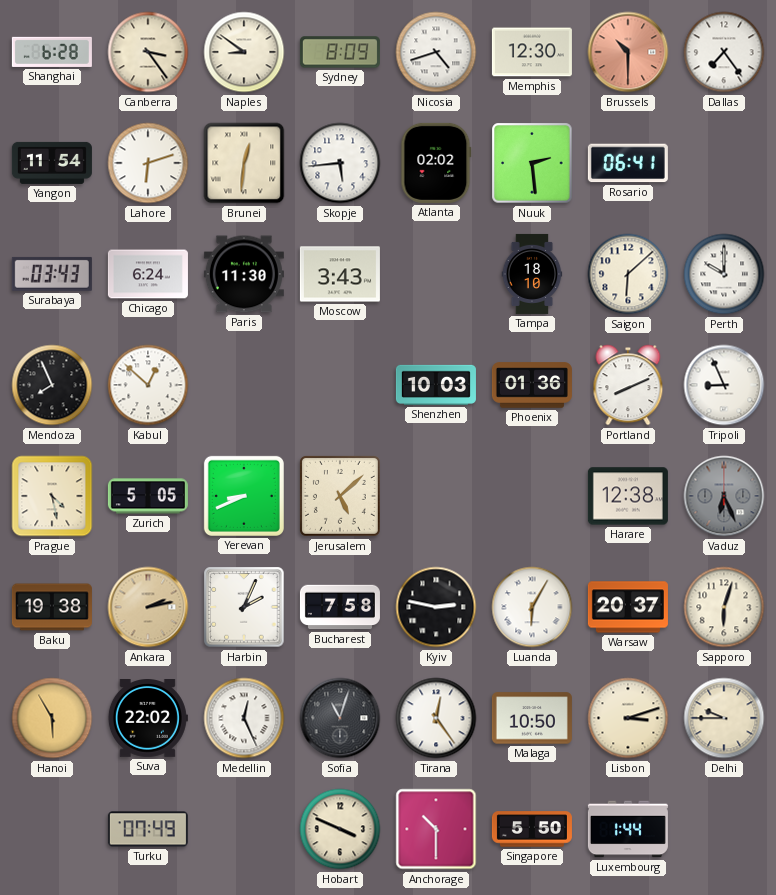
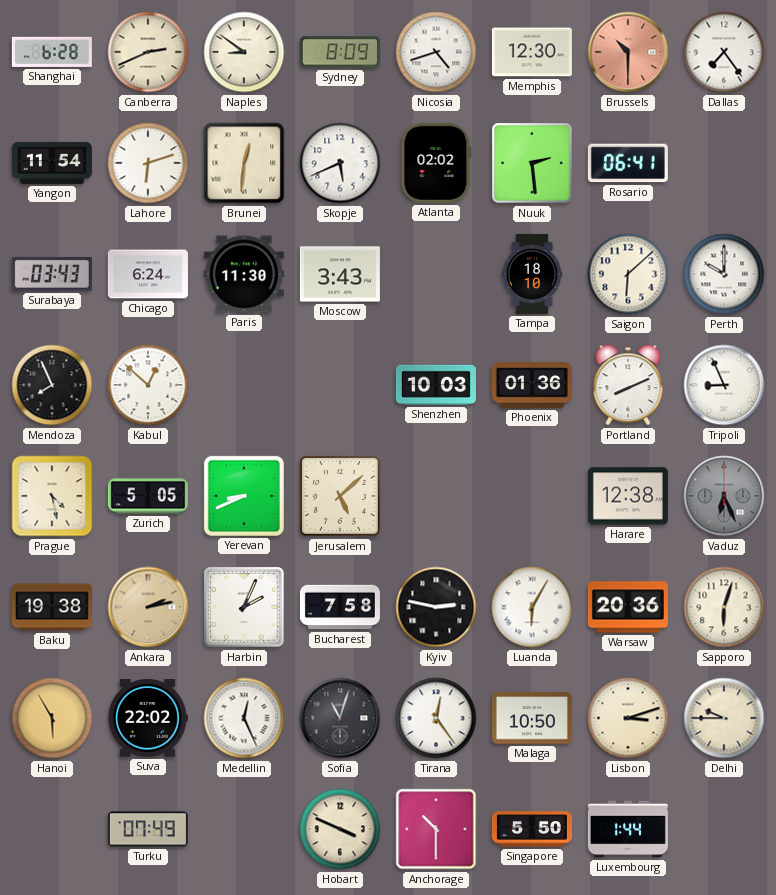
Canberra: 3:24 -> 2:41
Skopje: 5:44 -> 5:41
Warsaw: 20:37 -> 20:36
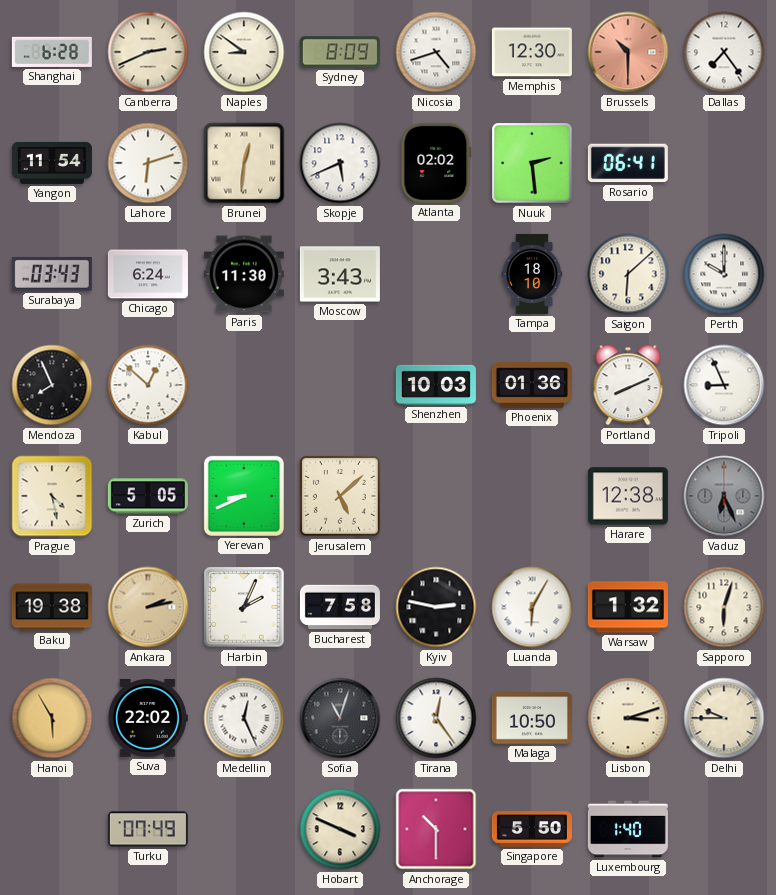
Warsaw: 20:36 -> 1:32
Luxembourg: 1:44 -> 1:40
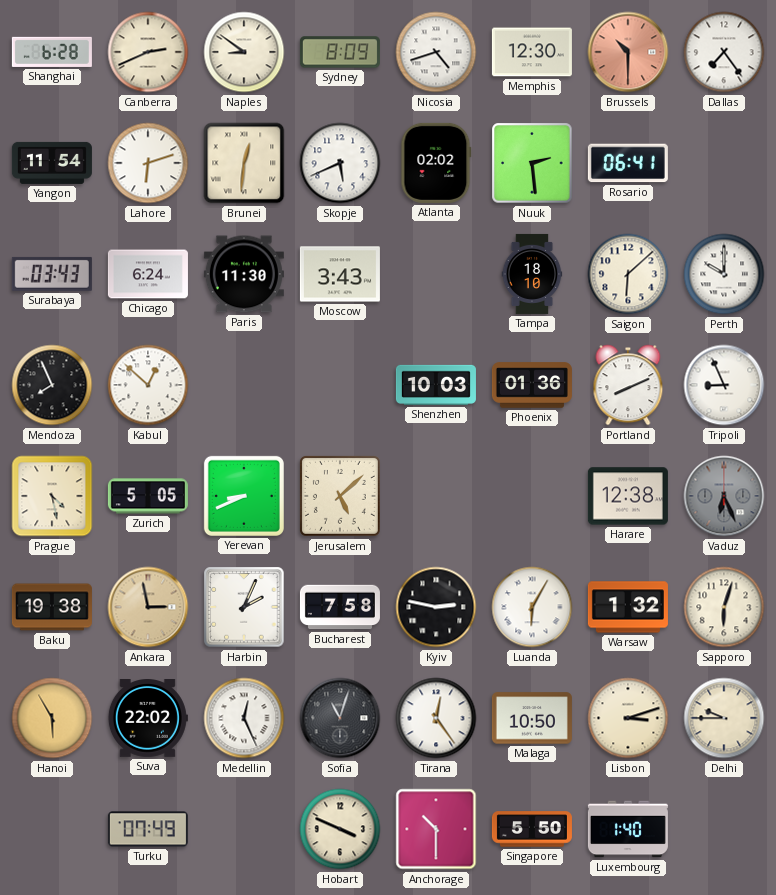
Ankara: 2:13 -> 2:58
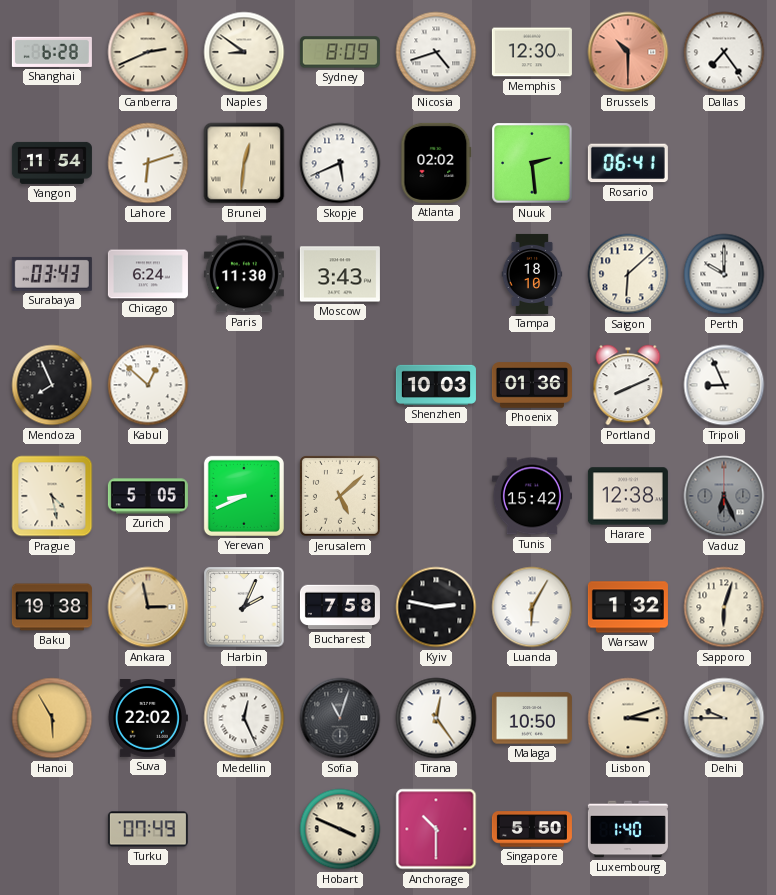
Tunis: none -> 15:42
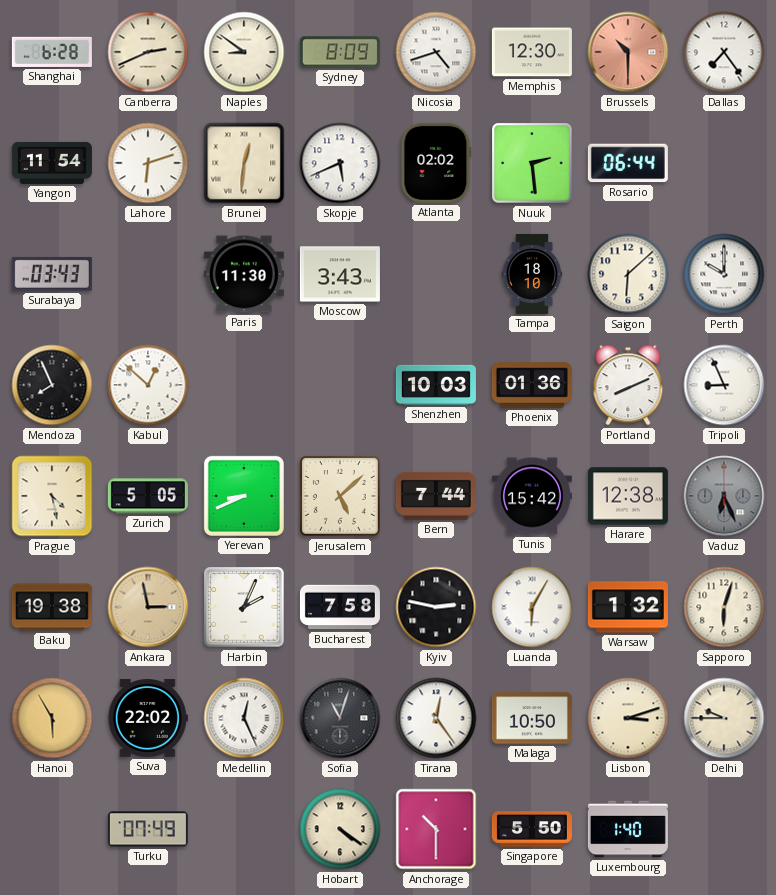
Rosario: 06:41 -> 06:44
Chicago: 6:24 -> none
Bern: none -> 7:44
Hobart: 3:49 -> 4:21
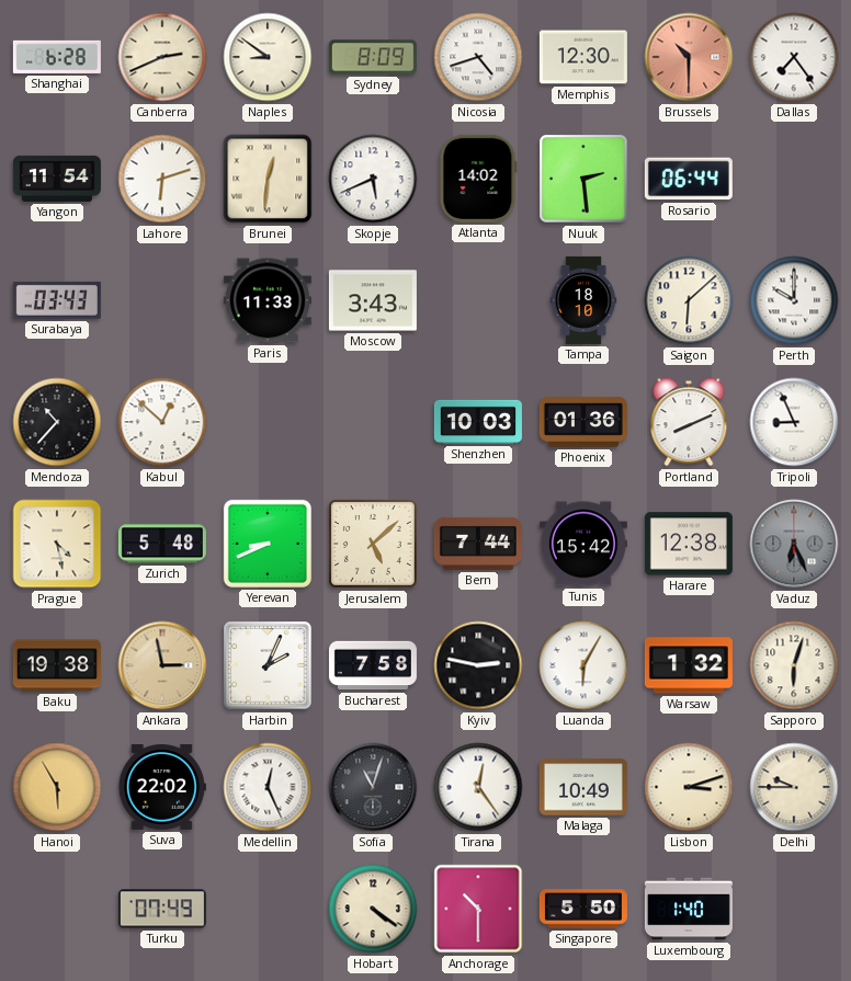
Atlanta: 02:02 -> 14:02
Paris: 11:30 -> 11:33
Mendoza: 7:56 -> 10:37
Zurich: 5:05 -> 5:48
Malaga: 10:50 -> 10:49
